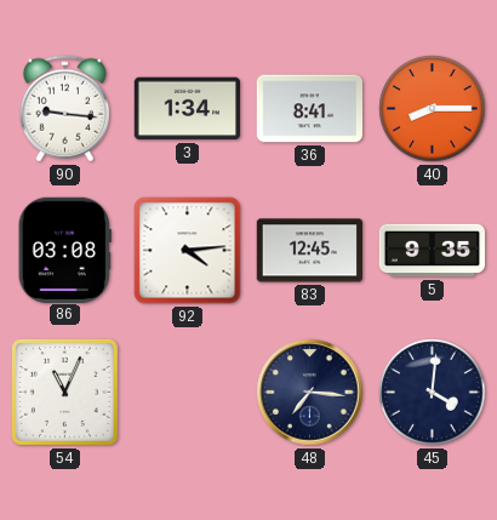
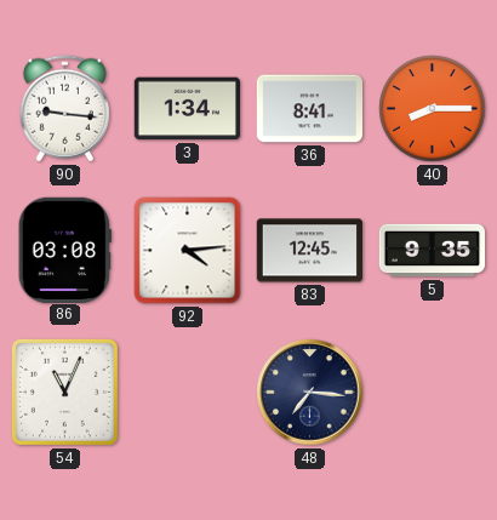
45: 4:01 -> none
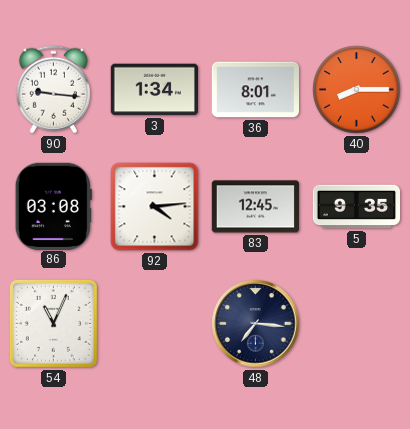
36: 8:41 -> 8:01
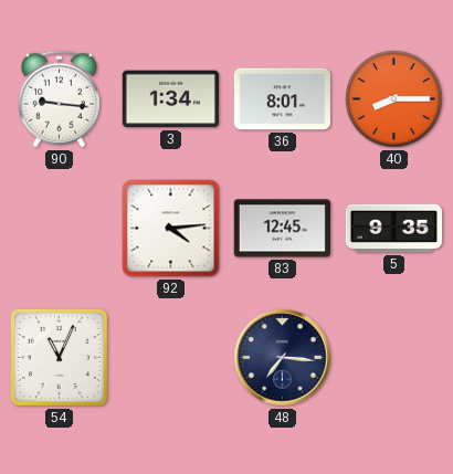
86: 03:08 -> none
